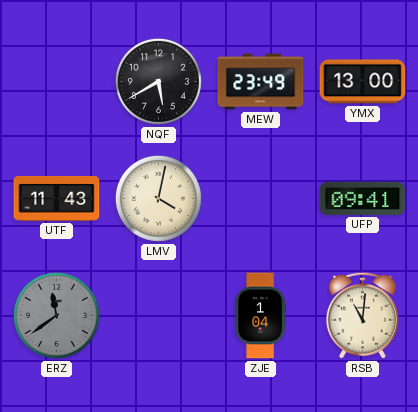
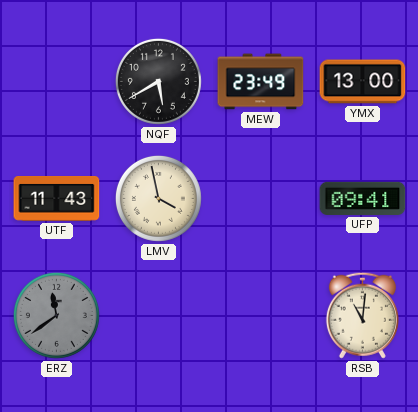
LMV: 4:02 -> 3:58
ZJE: 1:04 -> none
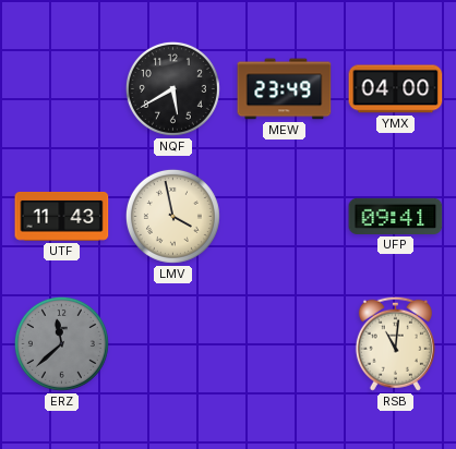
YMX: 13:00 -> 04:00
ERZ: 11:39 -> 11:38
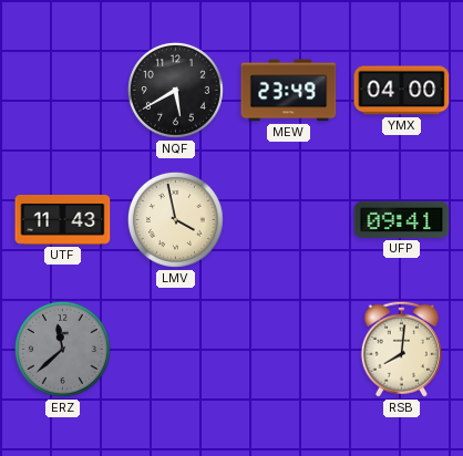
RSB: 11:01 -> 8:01
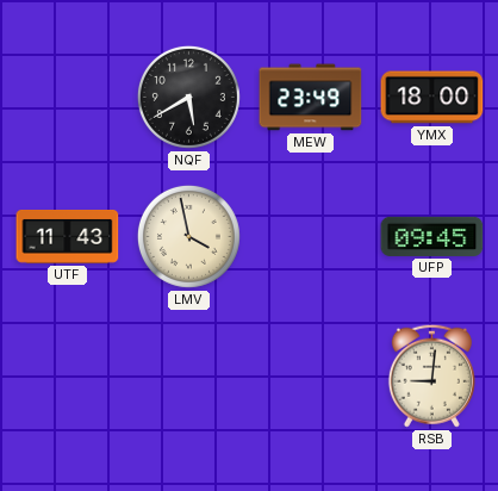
YMX: 04:00 -> 18:00
UFP: 09:41 -> 09:45
ERZ: 11:38 -> none
RSB: 8:01 -> 9:01
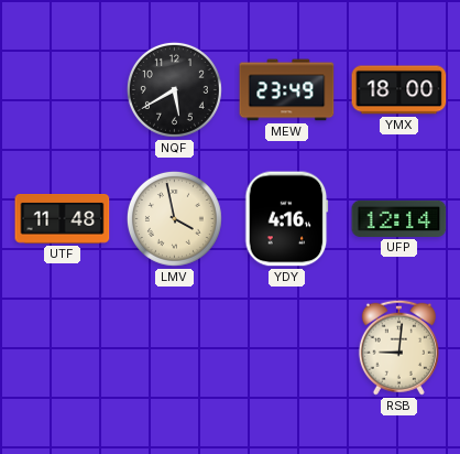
UTF: 11:43 -> 11:48
YDY: none -> 4:16
UFP: 09:45 -> 12:14
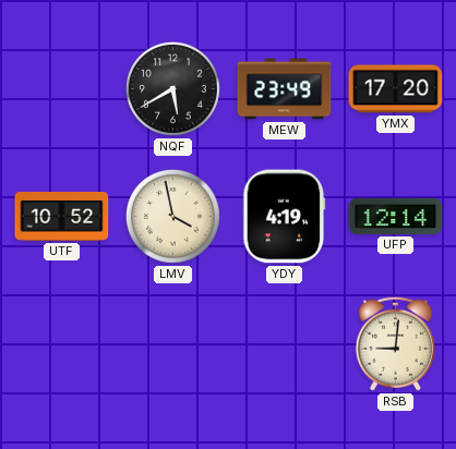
YMX: 18:00 -> 17:20
UTF: 11:48 -> 10:52
YDY: 4:16 -> 4:19
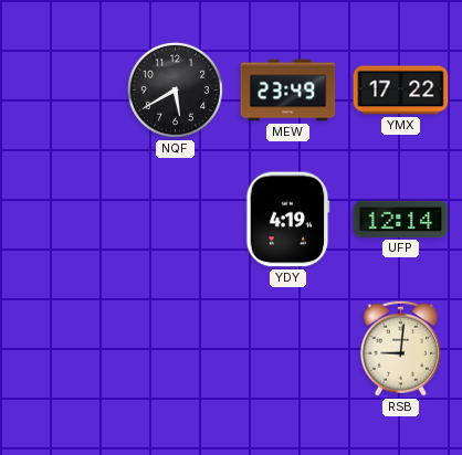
YMX: 17:20 -> 17:22
UTF: 10:52 -> none
LMV: 3:58 -> none
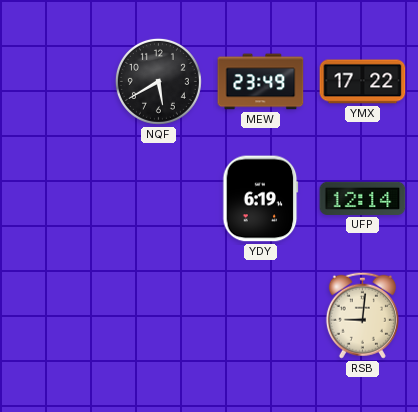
YDY: 4:19 -> 6:19
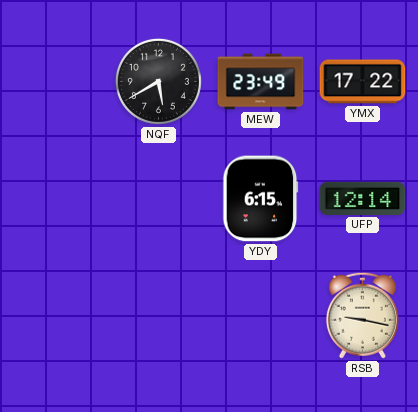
YDY: 6:19 -> 6:15
RSB: 9:01 -> 9:17
